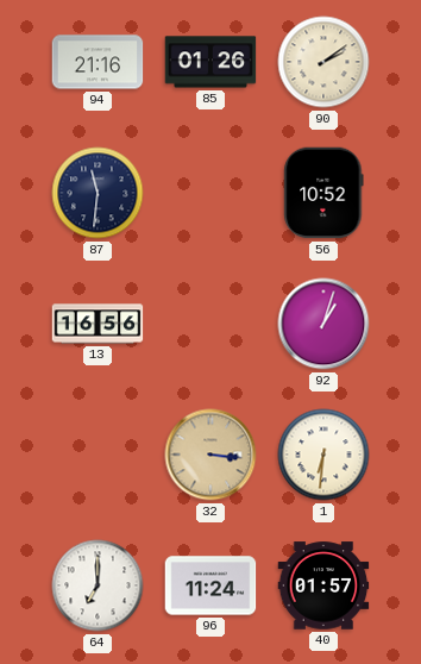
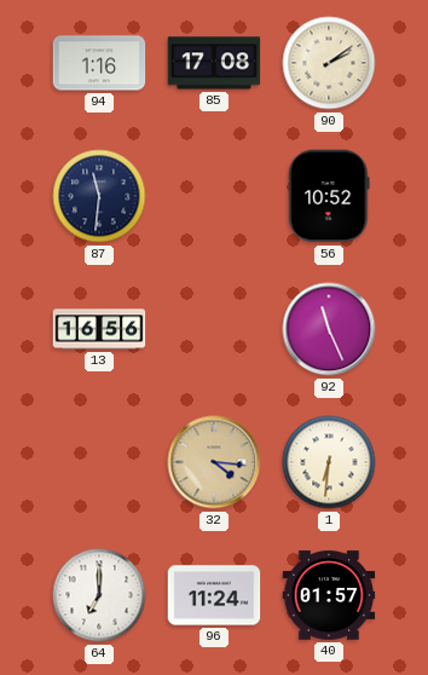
94: 21:16 -> 1:16
85: 01:26 -> 17:08
92: 1:03 -> 11:26
32: 3:16 -> 4:16
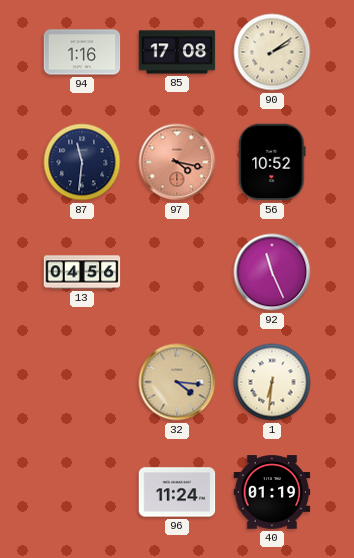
97: none -> 4:17
13: 16:56 -> 04:56
64: 7:00 -> none
40: 01:57 -> 01:19
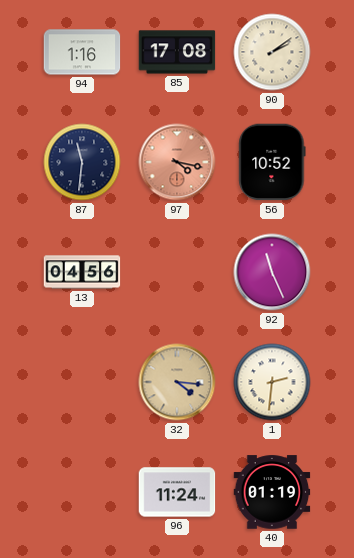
1: 6:31 -> 2:31
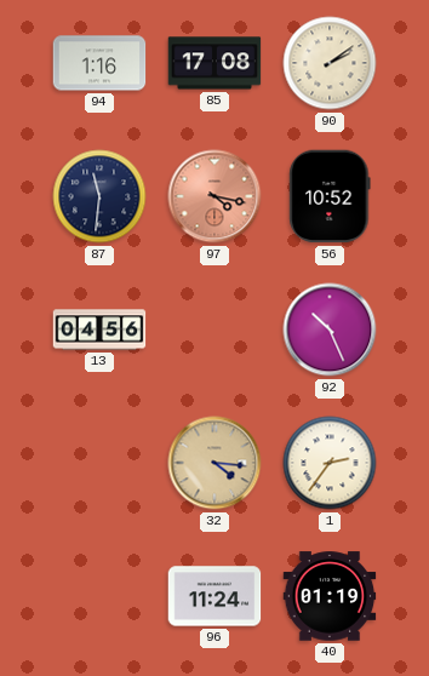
92: 11:26 -> 10:26
1: 2:31 -> 2:36
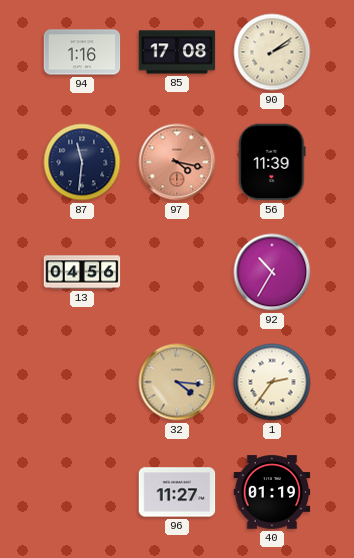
56: 10:52 -> 11:39
92: 10:26 -> 10:35
96: 11:24 -> 11:27
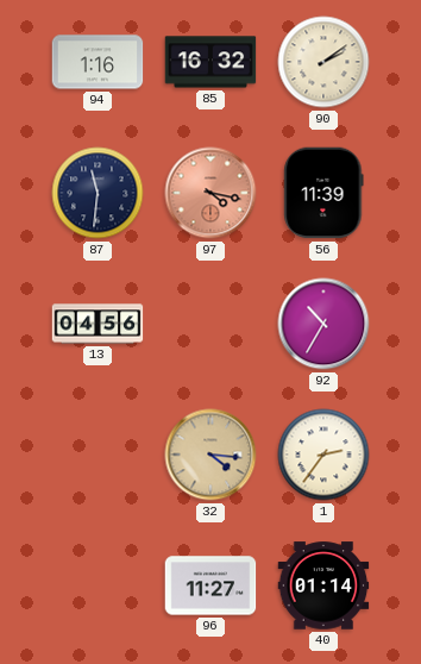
85: 17:08 -> 16:32
40: 01:19 -> 01:14
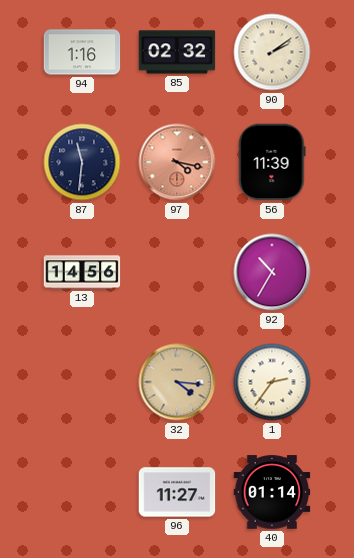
85: 16:32 -> 02:32
13: 04:56 -> 14:56
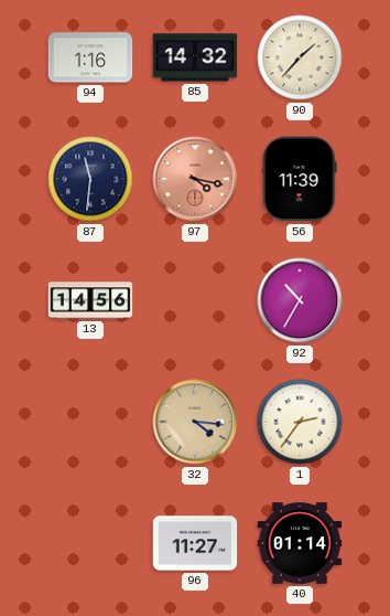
85: 02:32 -> 14:32
90: 2:09 -> 1:37
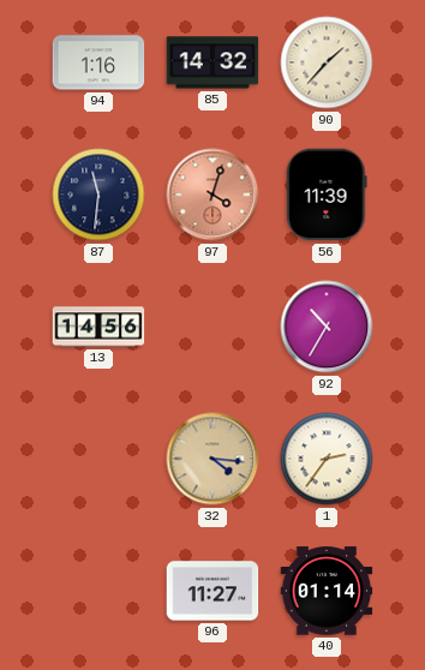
97: 4:17 -> 4:03
